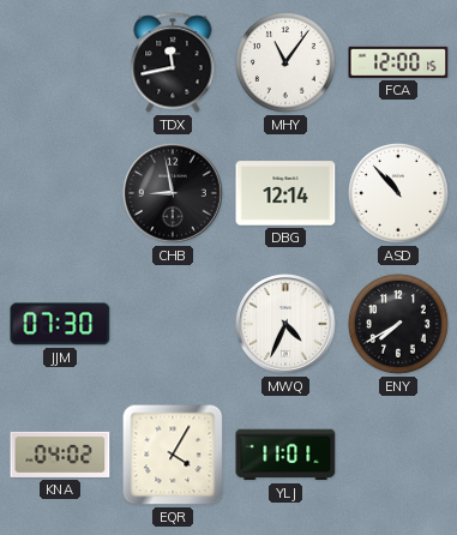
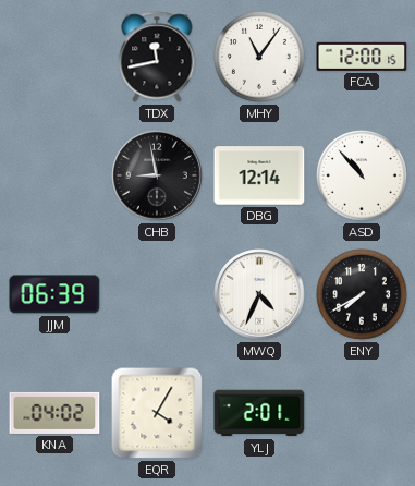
JJM: 07:30 -> 06:39
YLJ: 11:01 -> 2:01
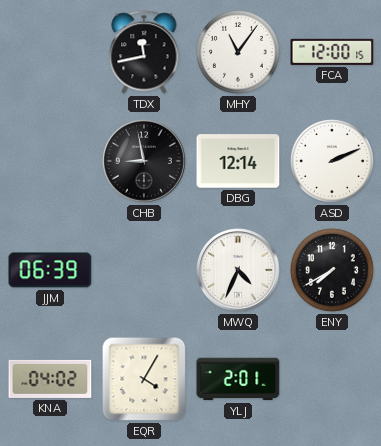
ASD: 10:53 -> 2:11
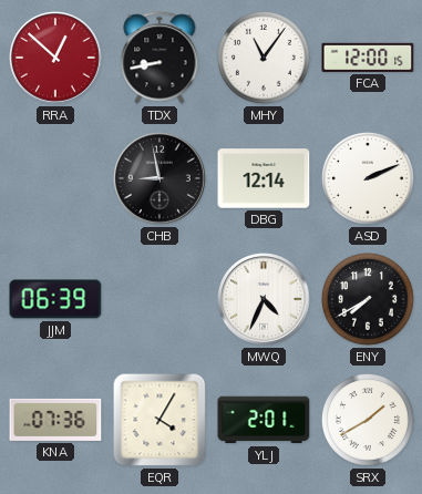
RRA: none -> 12:52
TDX: 11:43 -> 8:43
KNA: 04:02 -> 07:36
SRX: none -> 1:40
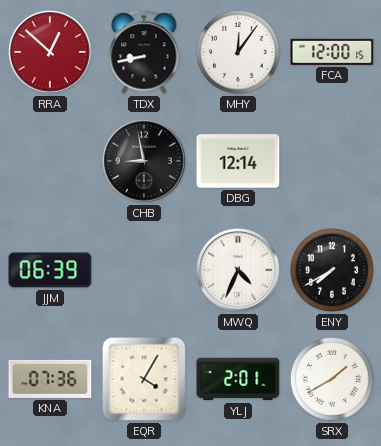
MHY: 11:06 -> 12:06
ASD: 2:11 -> none
